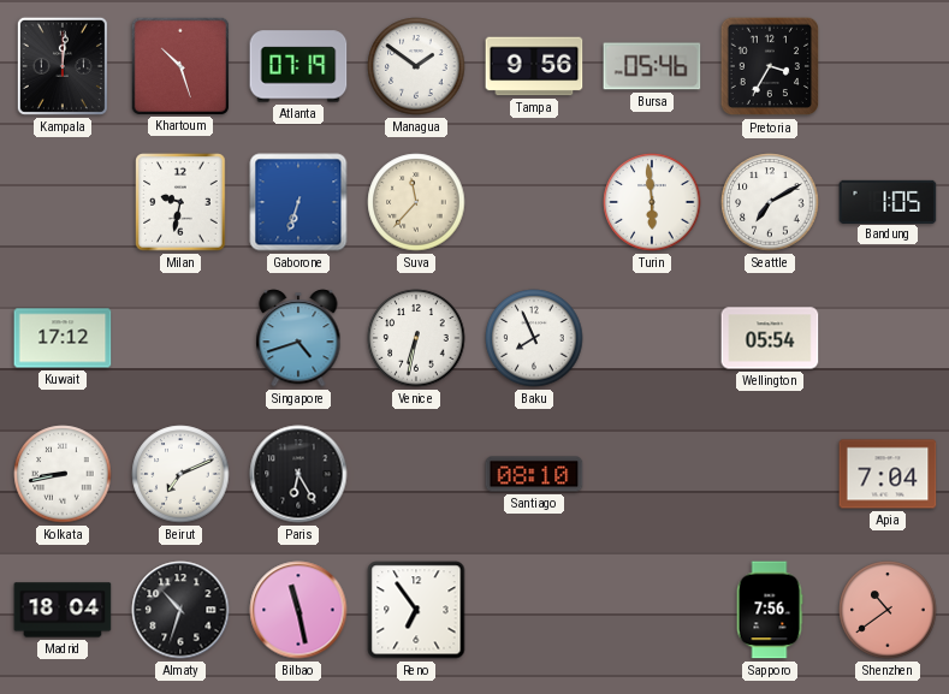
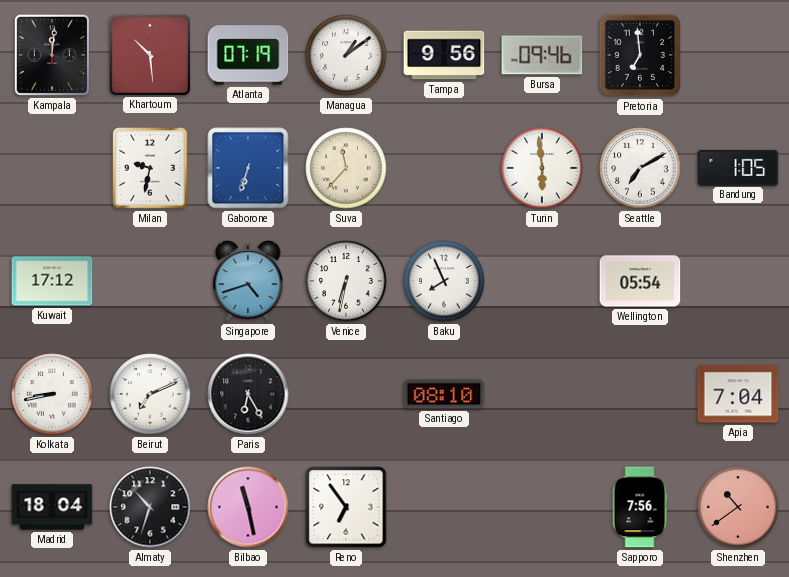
Khartoum: 10:27 -> 10:29
Managua: 1:51 -> 1:09
Bursa: 05:46 -> 09:46
Pretoria: 3:35 -> 6:59
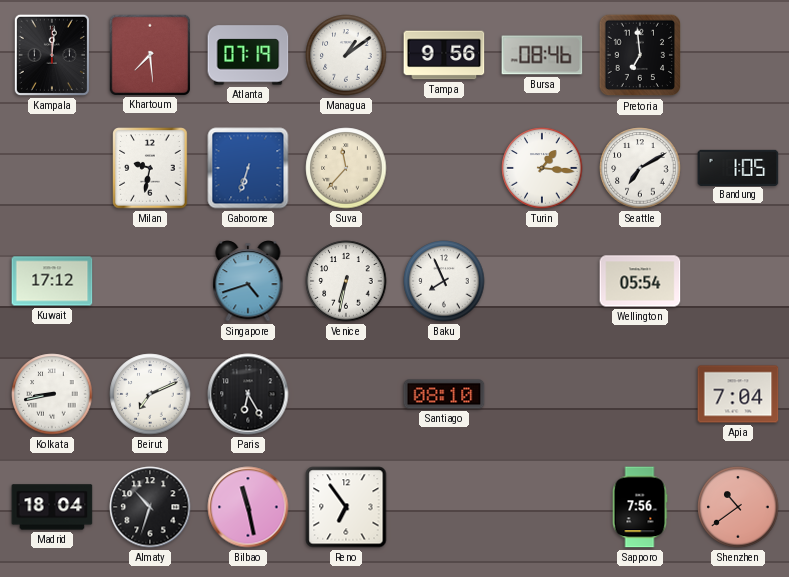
Khartoum: 10:29 -> 7:29
Bursa: 09:46 -> 08:46
Turin: 5:59 -> 1:16
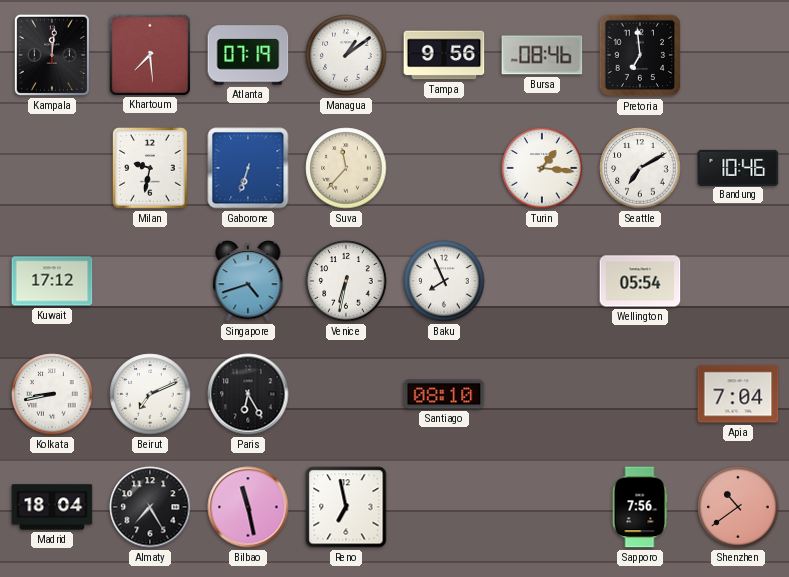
Bandung: 1:05 -> 10:46
Almaty: 10:33 -> 7:25
Reno: 6:54 -> 6:58
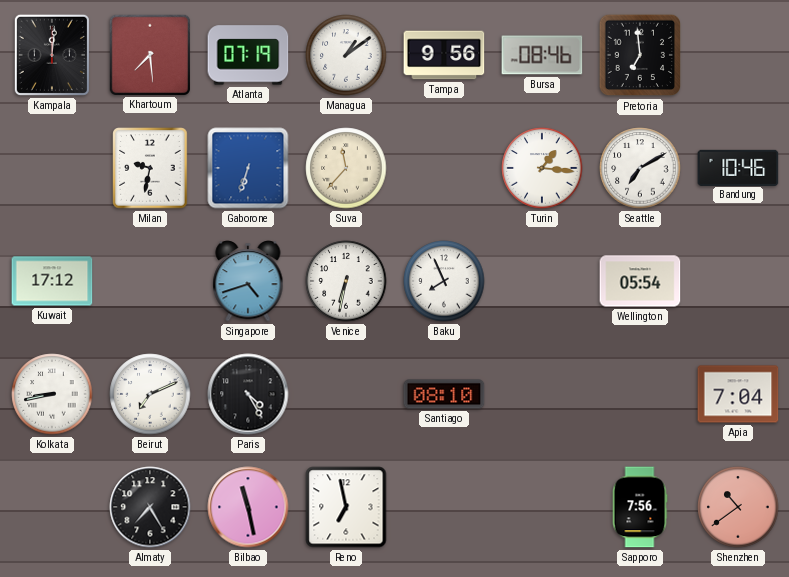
Paris: 6:25 -> 4:25
Madrid: 18:04 -> none
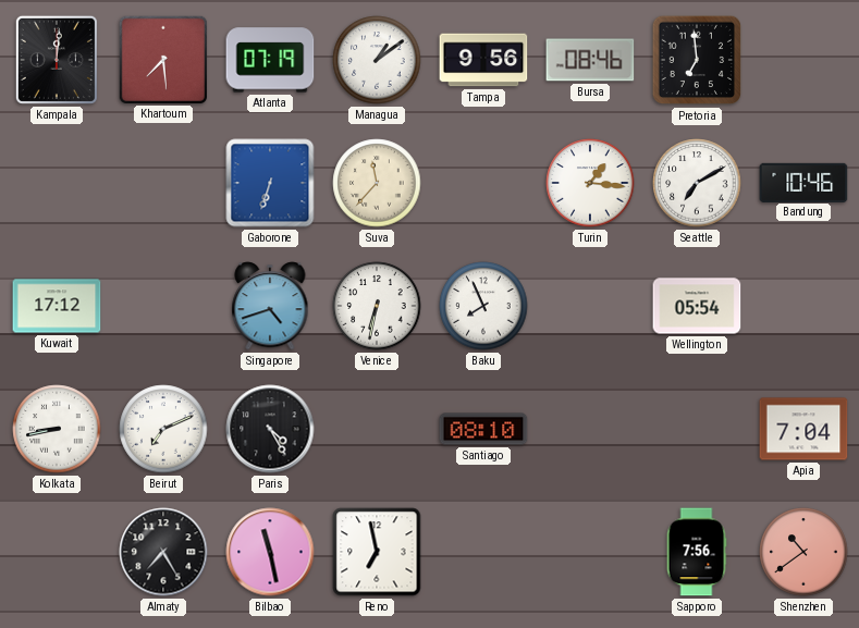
Milan: 9:32 -> none
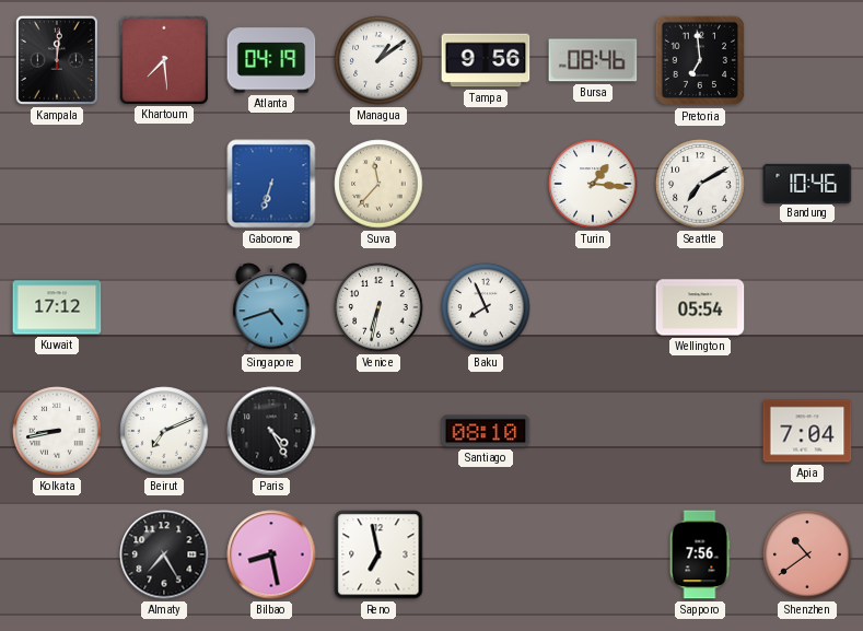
Atlanta: 07:19 -> 04:19
Bilbao: 11:28 -> 8:28
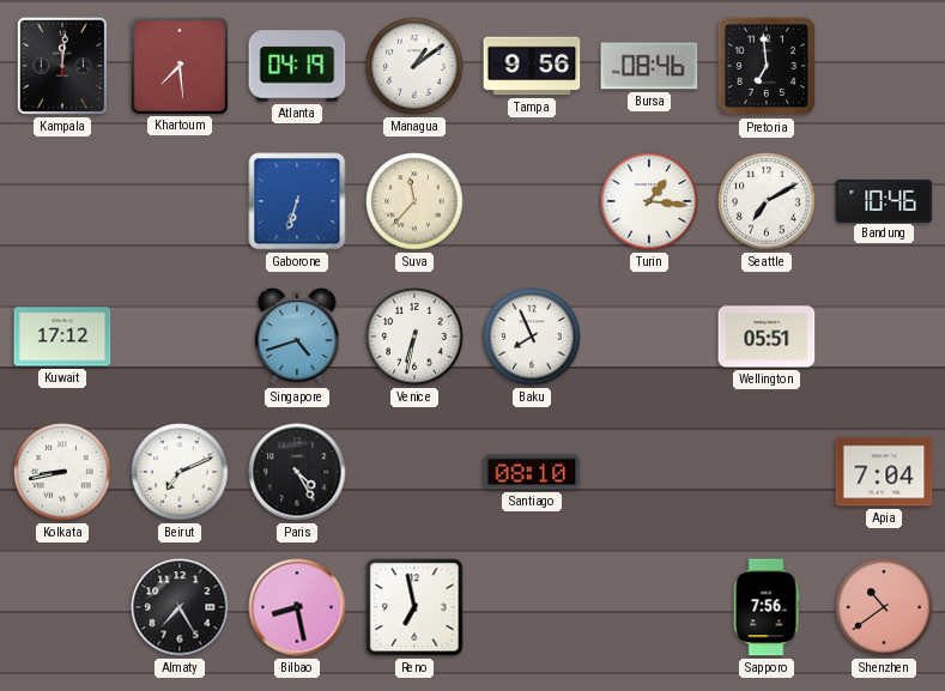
Wellington: 05:54 -> 05:51
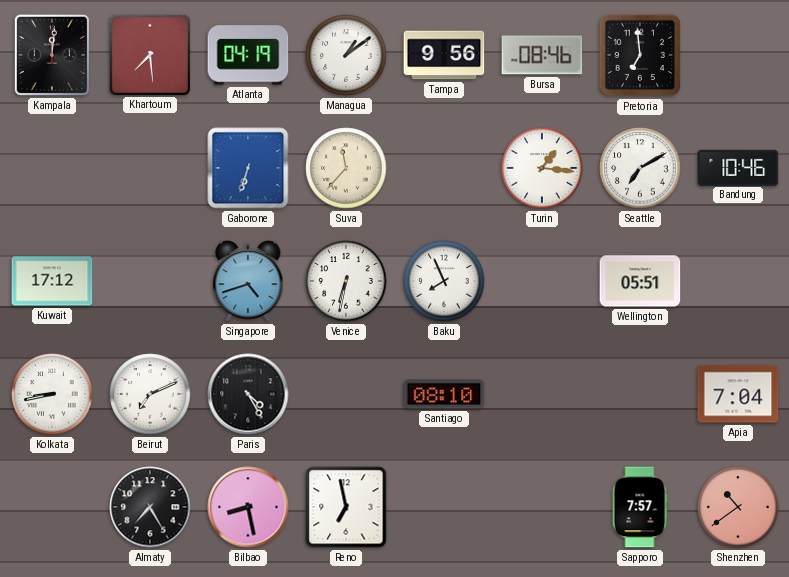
Sapporo: 7:56 -> 7:57
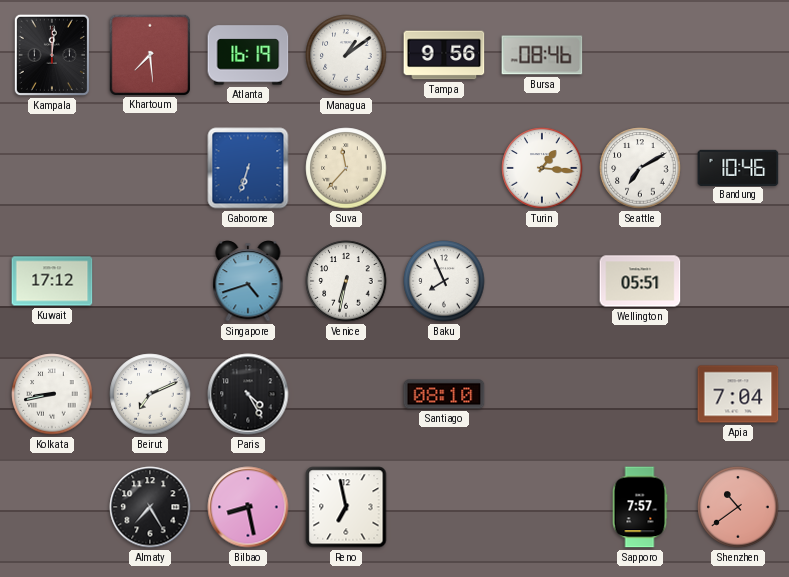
Atlanta: 04:19 -> 16:19
Pretoria: 6:59 -> none
